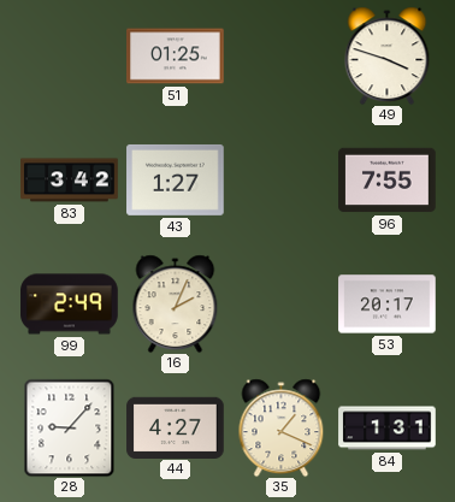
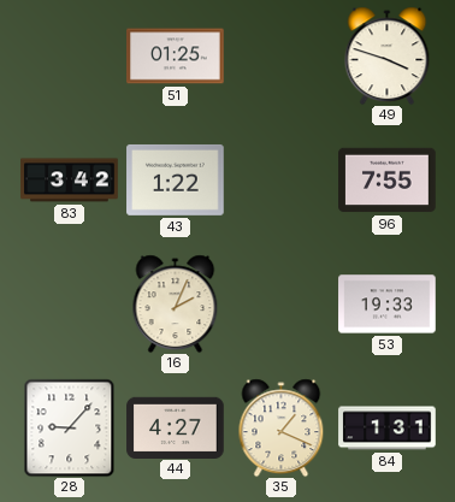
43: 1:27 -> 1:22
99: 2:49 -> none
53: 20:17 -> 19:33
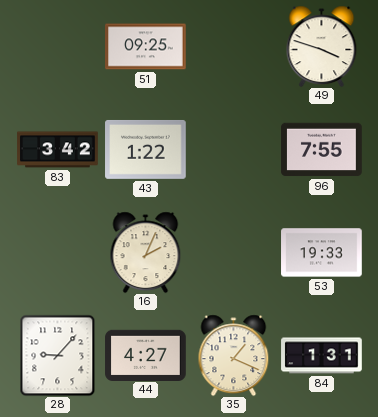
51: 01:25 -> 09:25
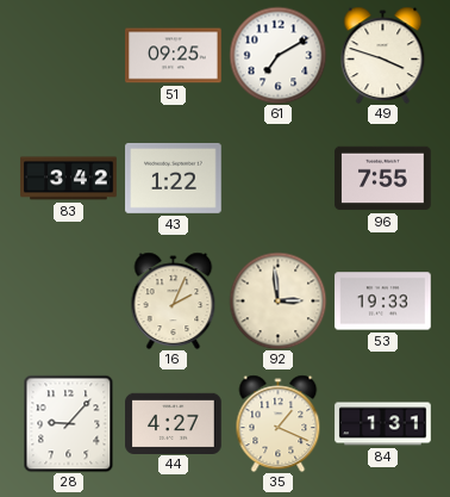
61: none -> 7:10
92: none -> 2:59
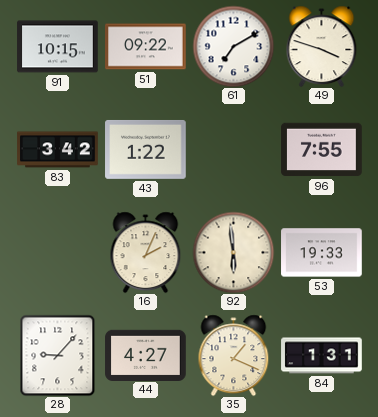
91: none -> 10:15
51: 09:25 -> 09:22
92: 2:59 -> 5:59
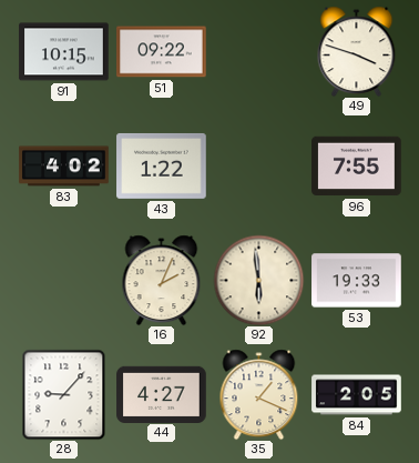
61: 7:10 -> none
83: 3:42 -> 4:02
84: 1:31 -> 2:05
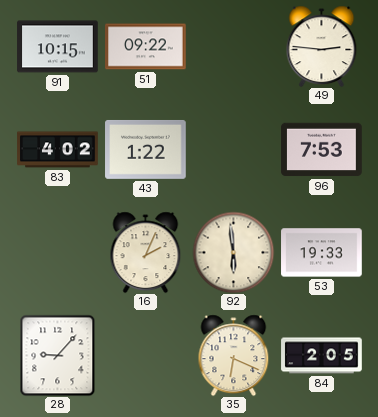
49: 3:48 -> 2:46
96: 7:55 -> 7:53
44: 4:27 -> none
35: 1:19 -> 6:19
